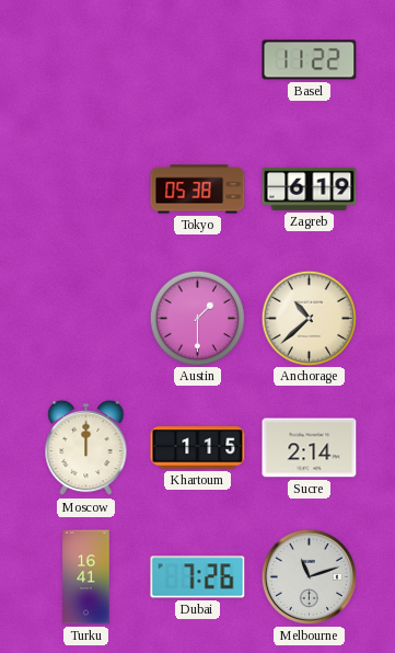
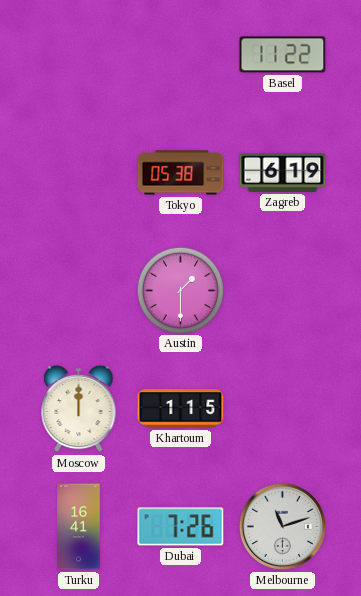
Anchorage: 10:38 -> none
Sucre: 2:14 -> none
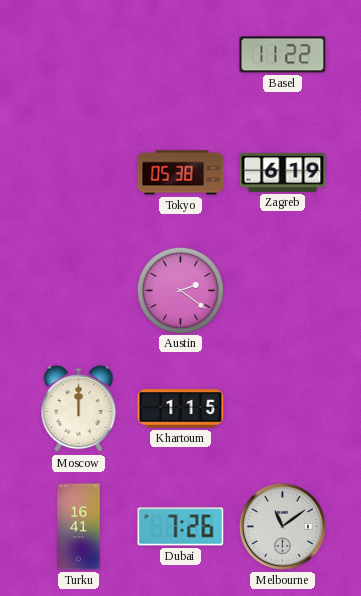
Austin: 1:30 -> 2:21
Melbourne: 11:12 -> 11:09
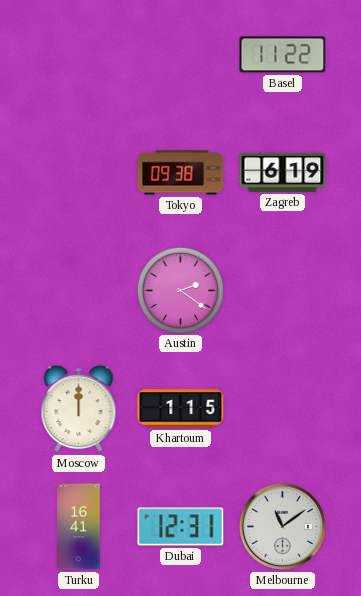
Tokyo: 05:38 -> 09:38
Dubai: 7:26 -> 12:31
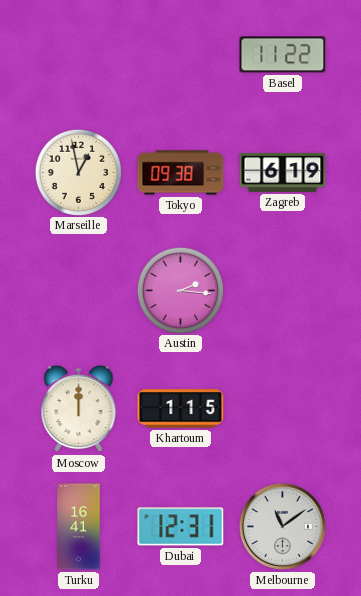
Marseille: none -> 12:58
Austin: 2:21 -> 2:16
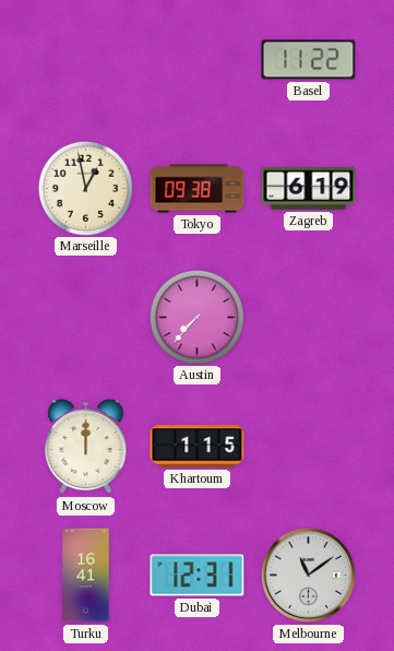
Austin: 2:16 -> 7:37
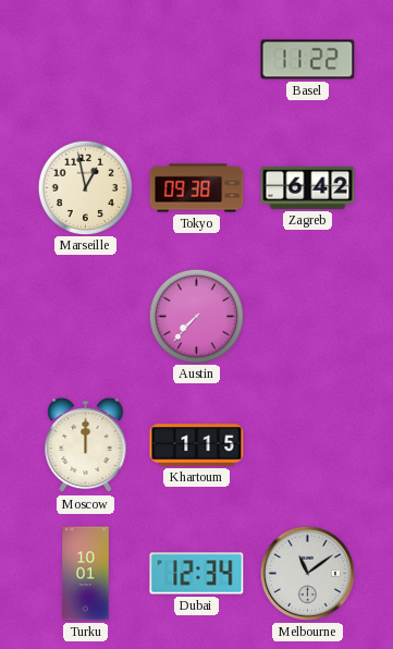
Zagreb: 6:19 -> 6:42
Turku: 16:41 -> 10:01
Dubai: 12:31 -> 12:34
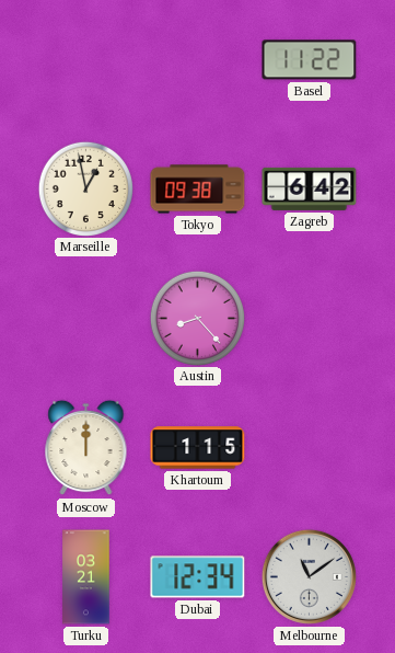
Austin: 7:37 -> 8:23
Turku: 10:01 -> 03:21
